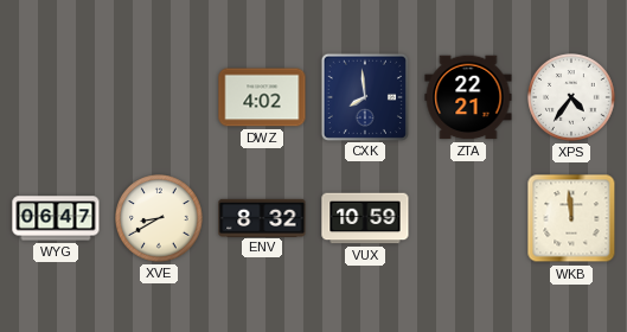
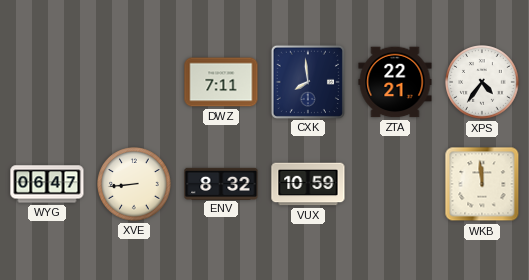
DWZ: 4:02 -> 7:11
XVE: 8:40 -> 8:44
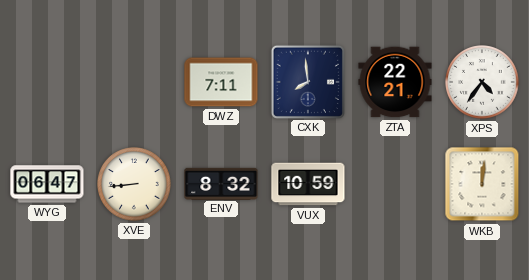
WKB: 11:59 -> 12:01
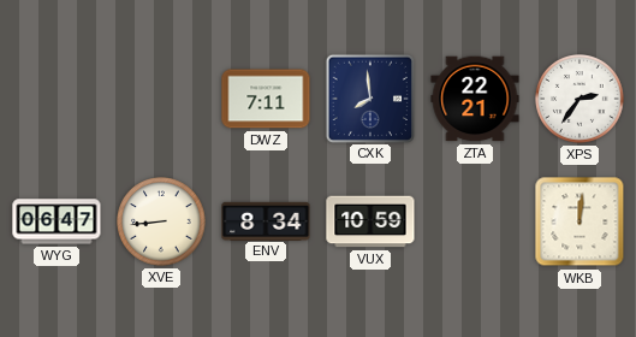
XPS: 4:36 -> 2:36
ENV: 8:32 -> 8:34
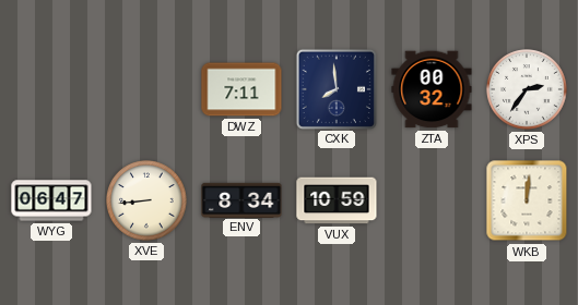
ZTA: 22:21 -> 00:32
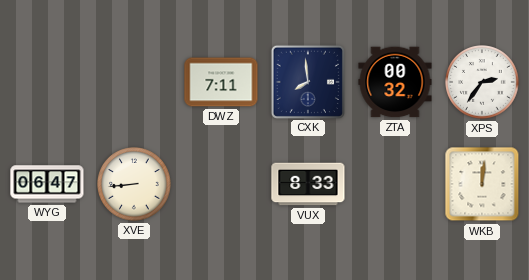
ENV: 8:34 -> none
VUX: 10:59 -> 8:33
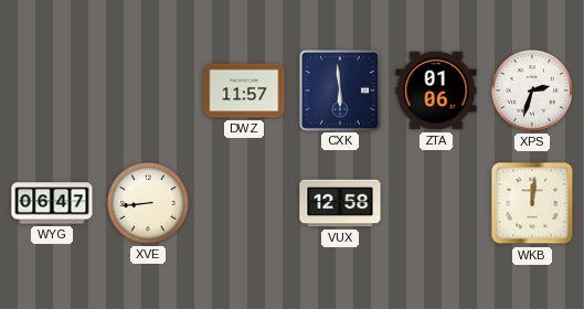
DWZ: 7:11 -> 11:57
CXK: 7:59 -> 5:59
ZTA: 00:32 -> 01:06
XPS: 2:36 -> 2:33
VUX: 8:33 -> 12:58
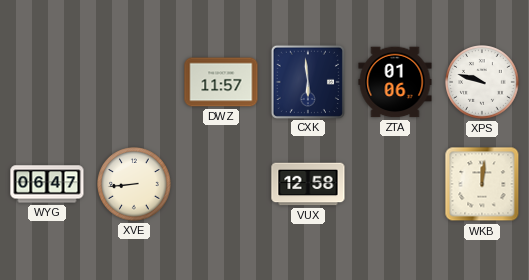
XPS: 2:33 -> 9:48
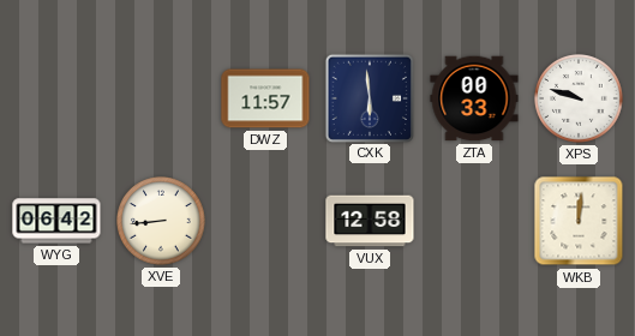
ZTA: 01:06 -> 00:33
WYG: 06:47 -> 06:42
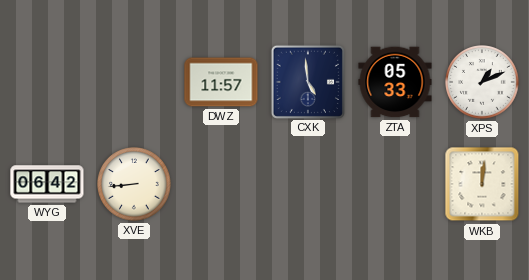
CXK: 5:59 -> 4:59
ZTA: 00:33 -> 05:33
XPS: 9:48 -> 1:11
VUX: 12:58 -> none
